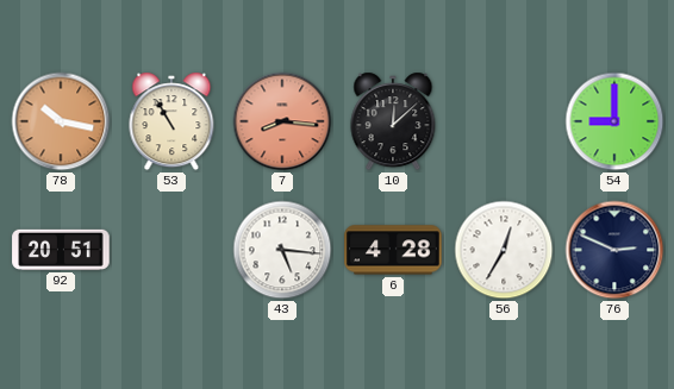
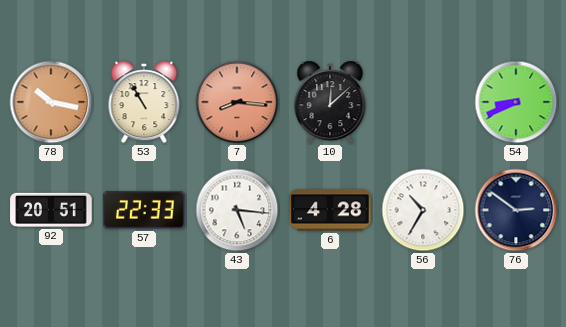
54: 9:00 -> 8:41
57: none -> 22:33
56: 12:35 -> 10:35
76: 2:49 -> 2:51
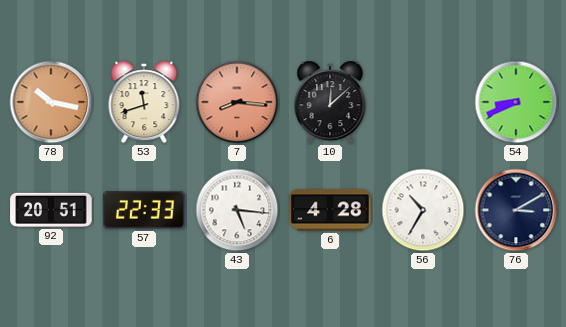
53: 10:55 -> 11:42
76: 2:51 -> 3:10
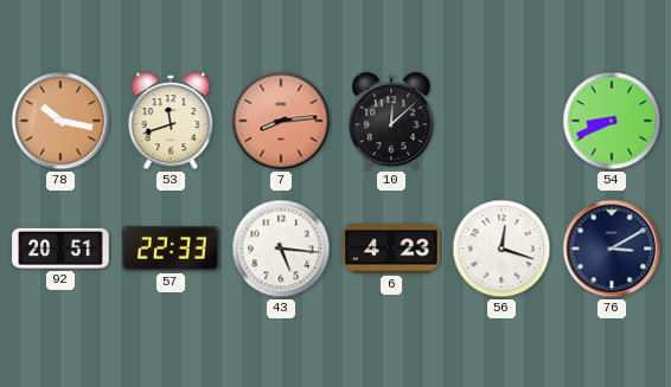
7: 8:16 -> 8:14
6: 4:28 -> 4:23
56: 10:35 -> 12:18
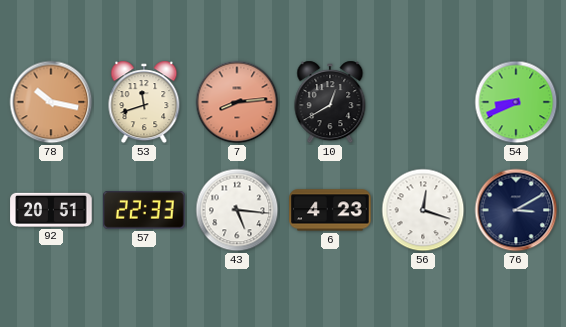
10: 12:08 -> 12:40
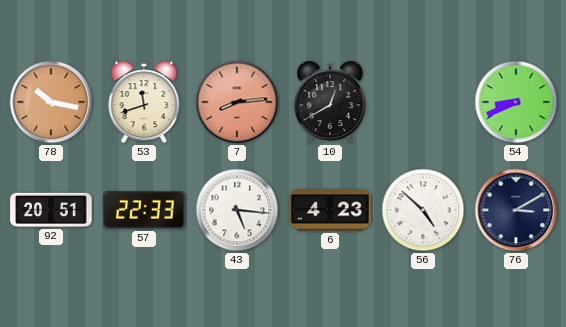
56: 12:18 -> 4:52
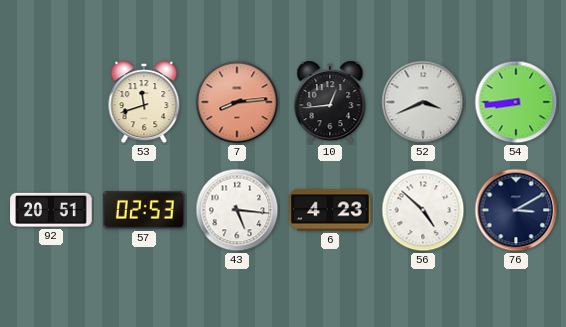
78: 10:17 -> none
10: 12:40 -> 12:44
52: none -> 3:41
54: 8:41 -> 8:44
57: 22:33 -> 02:53
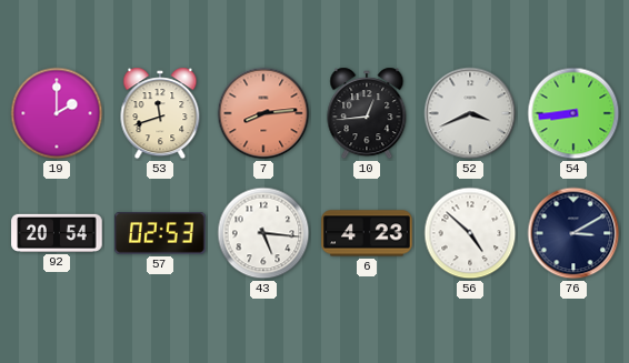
19: none -> 2:00
92: 20:51 -> 20:54
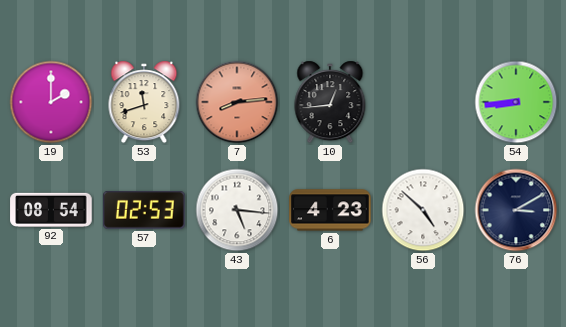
52: 3:41 -> none
92: 20:54 -> 08:54
